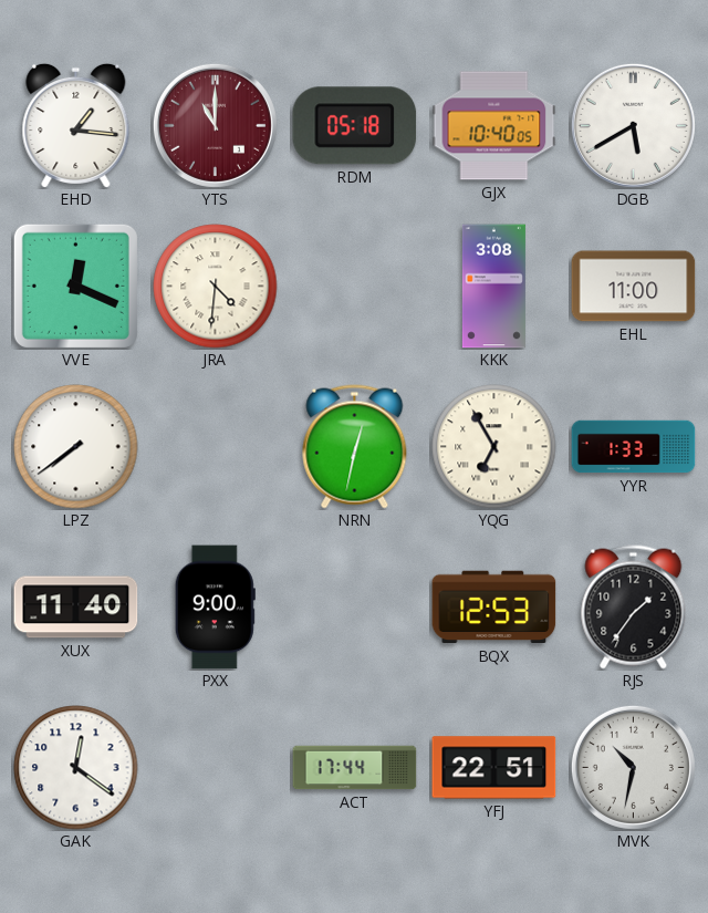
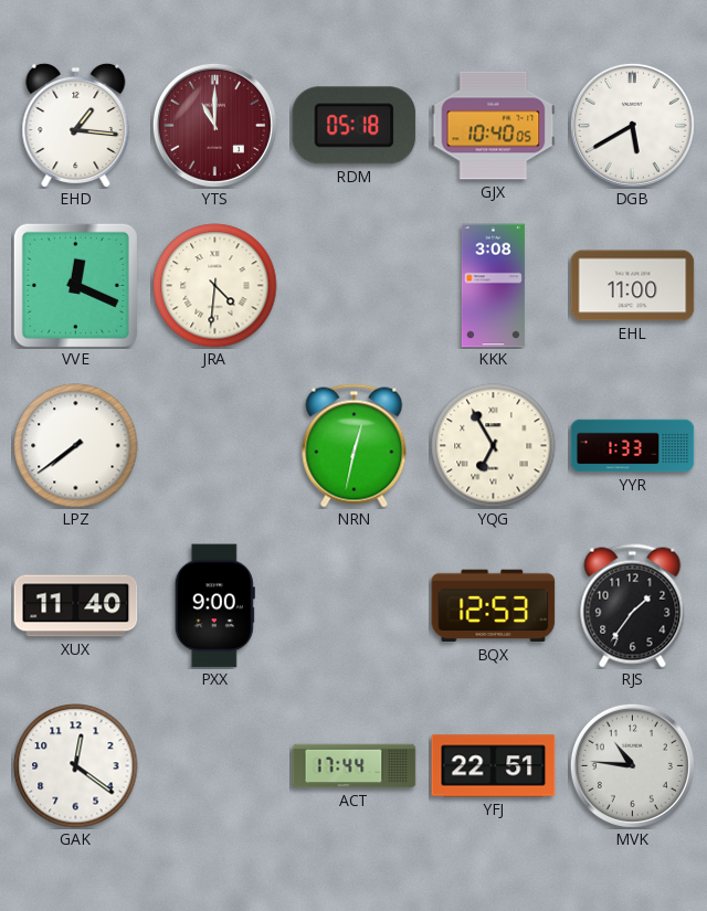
MVK: 10:32 -> 10:46
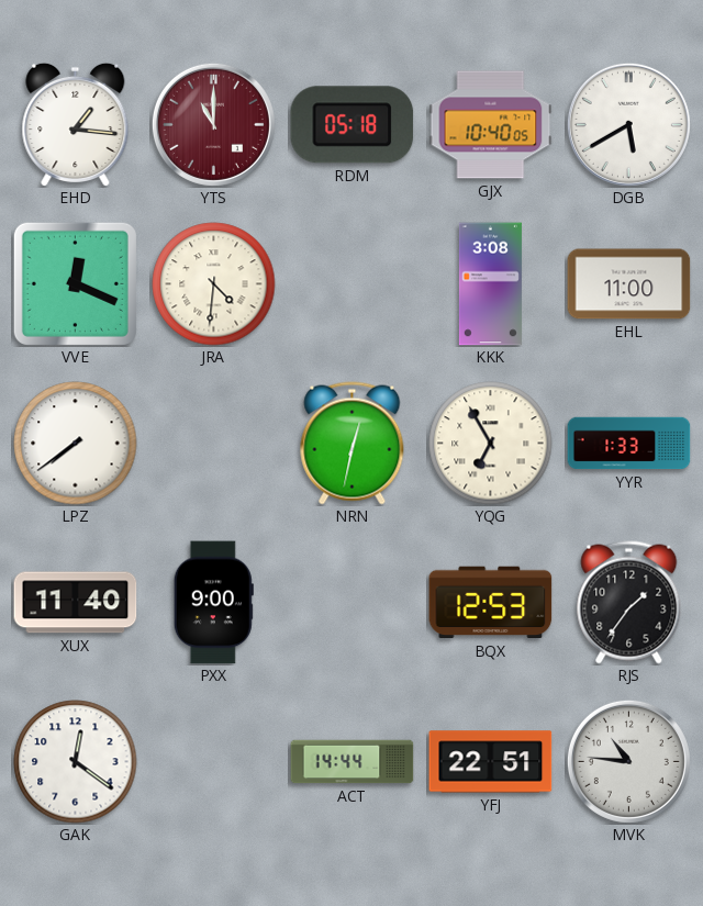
ACT: 17:44 -> 14:44
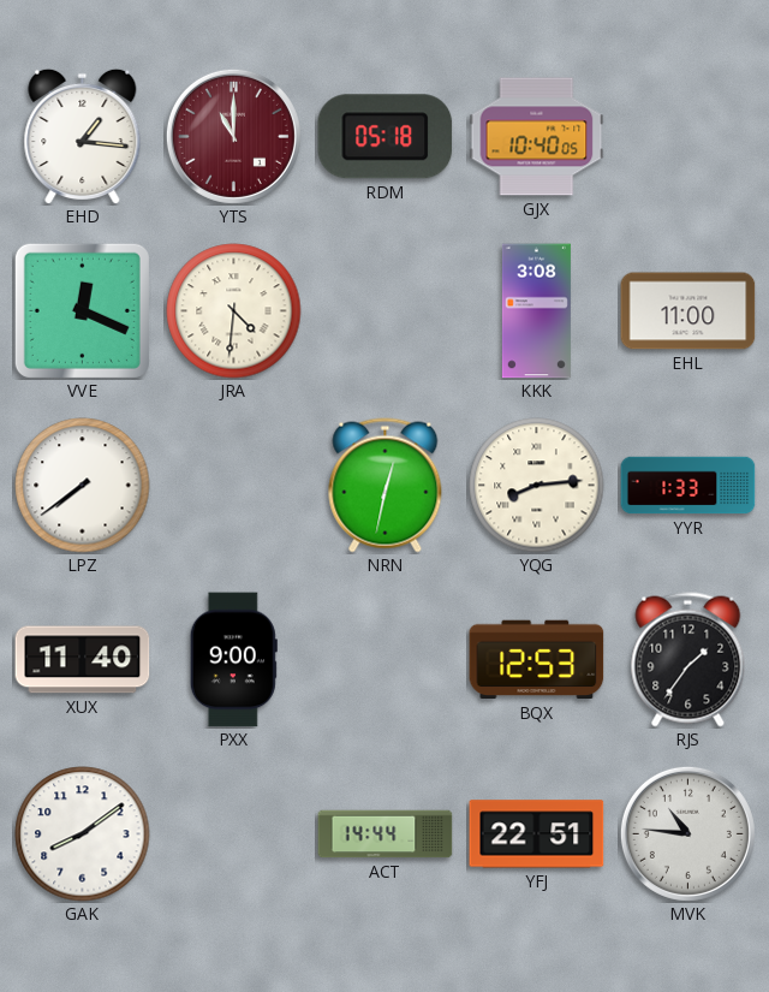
DGB: 5:40 -> none
YQG: 6:55 -> 8:14
GAK: 12:21 -> 8:09
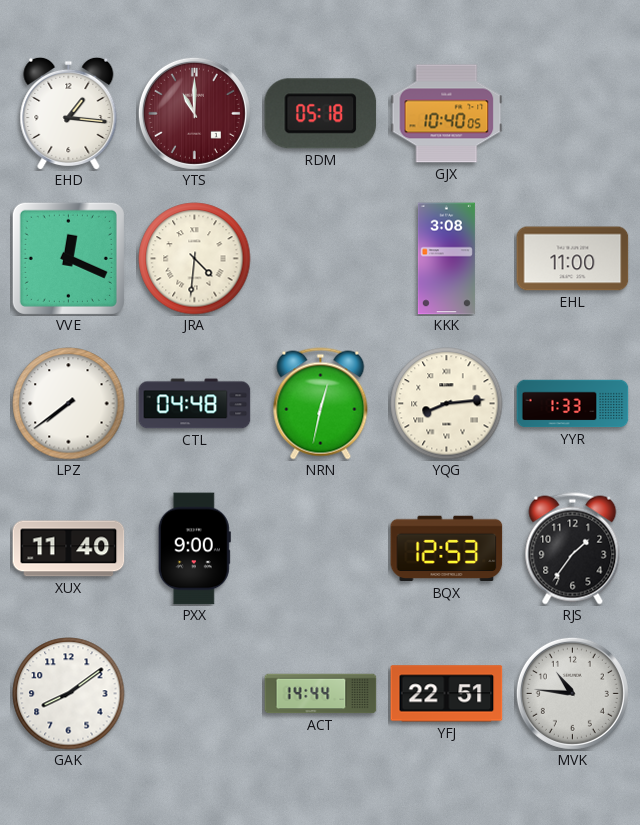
CTL: none -> 04:48
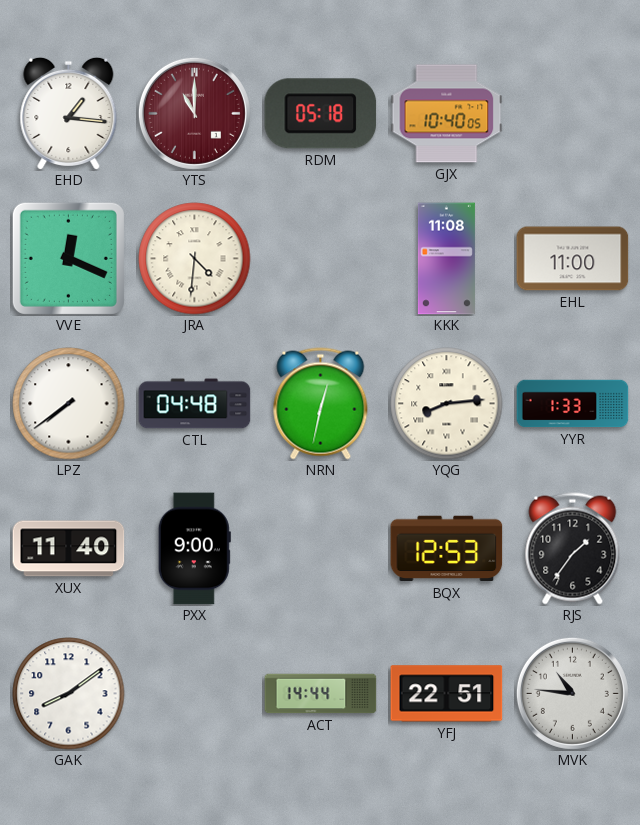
KKK: 3:08 -> 11:08
